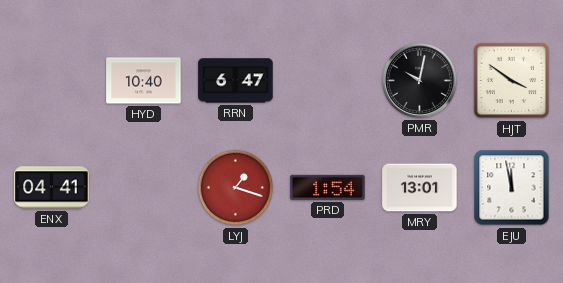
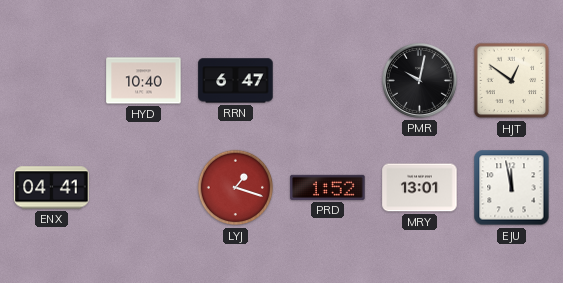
HJT: 3:51 -> 12:51
PRD: 1:54 -> 1:52
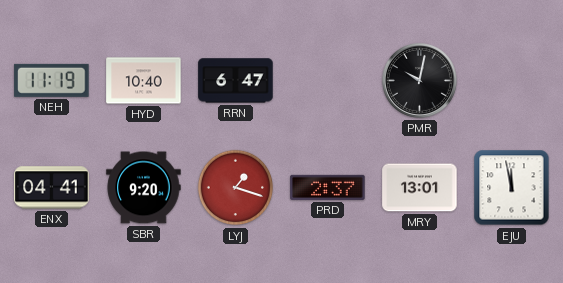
NEH: none -> 11:19
HJT: 12:51 -> none
SBR: none -> 9:20
PRD: 1:52 -> 2:37
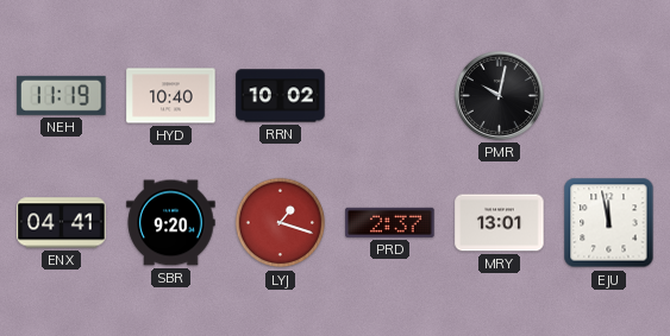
RRN: 6:47 -> 10:02
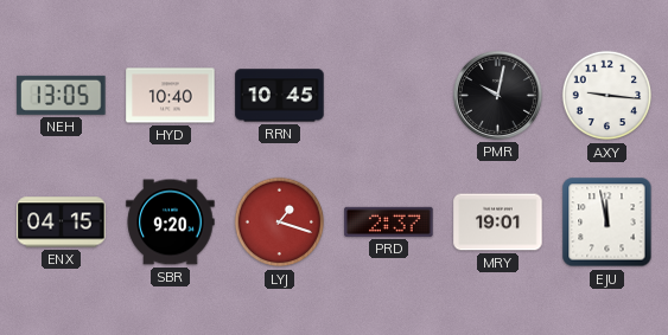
NEH: 11:19 -> 13:05
RRN: 10:02 -> 10:45
AXY: none -> 9:16
ENX: 04:41 -> 04:15
MRY: 13:01 -> 19:01
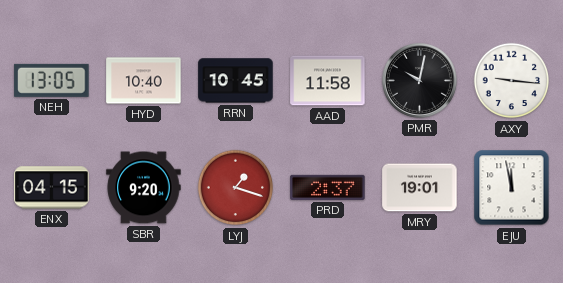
AAD: none -> 11:58
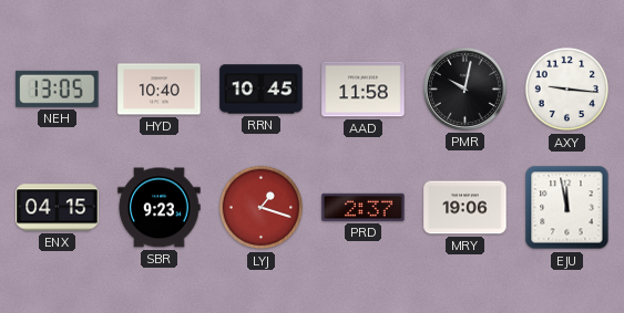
SBR: 9:20 -> 9:23
MRY: 19:01 -> 19:06
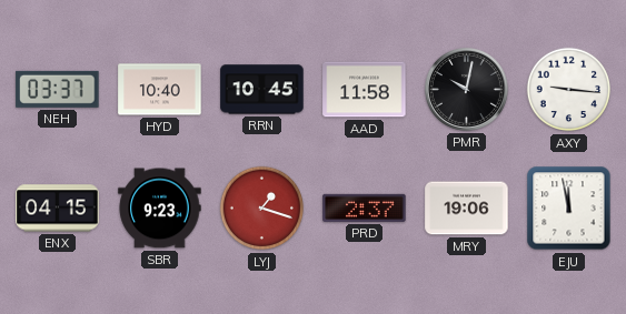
NEH: 13:05 -> 03:37
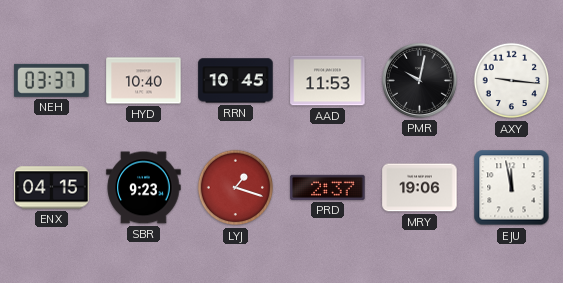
AAD: 11:58 -> 11:53
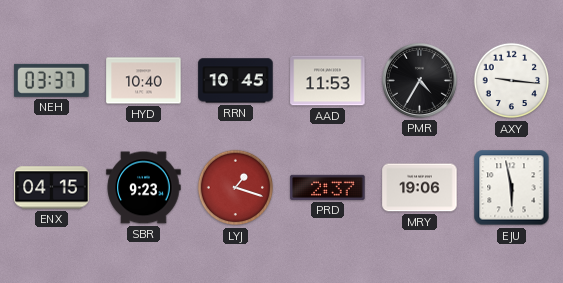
PMR: 10:02 -> 4:35
EJU: 11:58 -> 5:58
